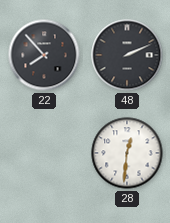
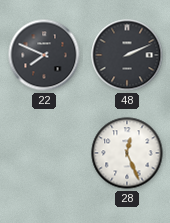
22: 7:53 -> 7:49
28: 12:31 -> 12:26
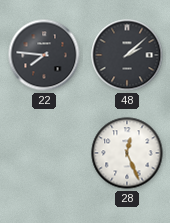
22: 7:49 -> 7:46
48: 2:11 -> 2:08
